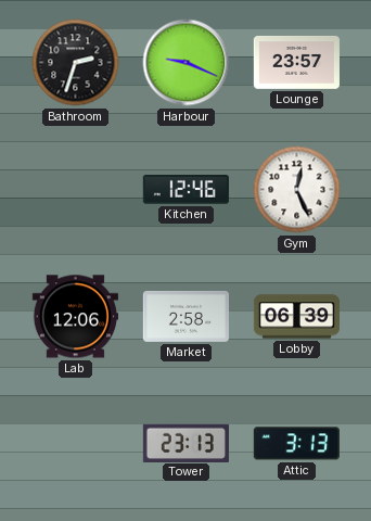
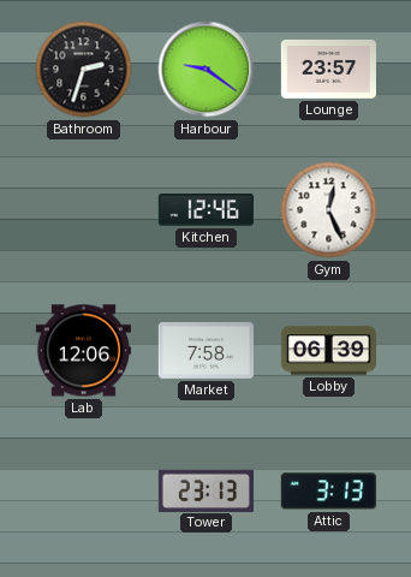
Harbour: 9:19 -> 9:21
Market: 2:58 -> 7:58
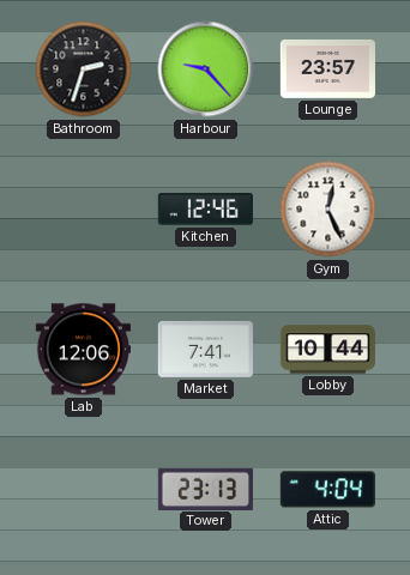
Harbour: 9:21 -> 9:23
Market: 7:58 -> 7:41
Lobby: 06:39 -> 10:44
Attic: 3:13 -> 4:04
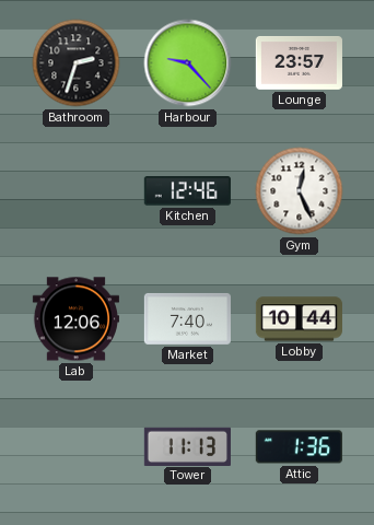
Market: 7:41 -> 7:40
Tower: 23:13 -> 11:13
Attic: 4:04 -> 1:36
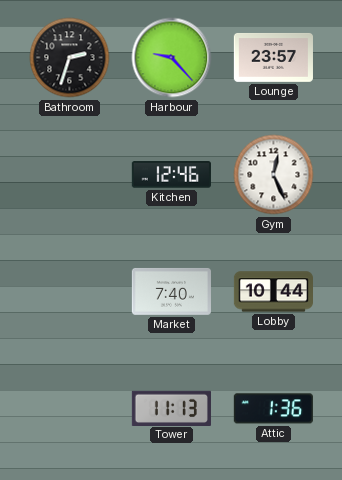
Lab: 12:06 -> none
